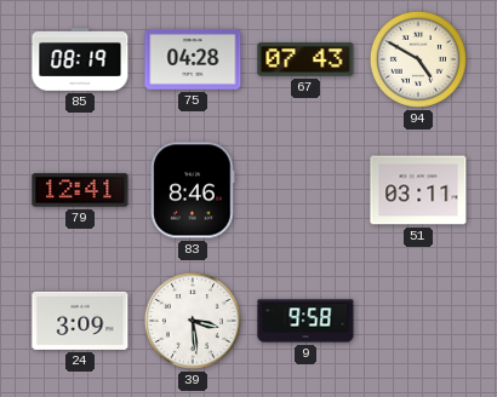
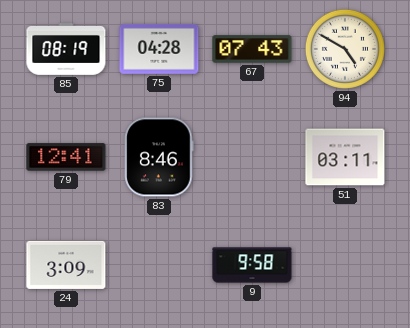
39: 3:29 -> none
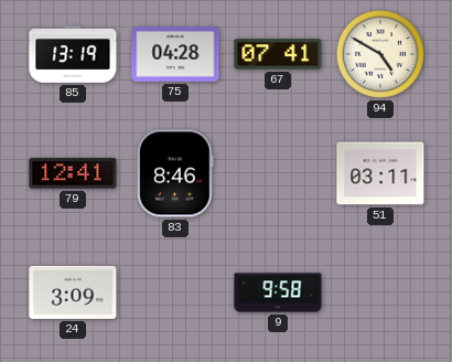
85: 08:19 -> 13:19
67: 07:43 -> 07:41
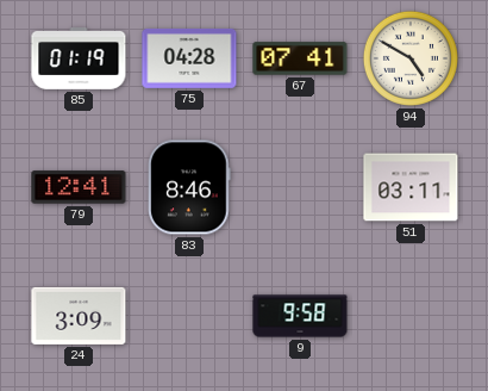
85: 13:19 -> 01:19
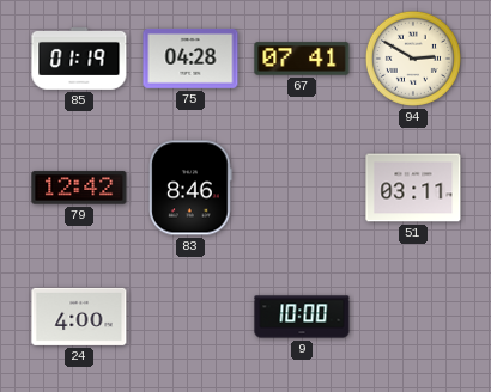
94: 4:50 -> 2:50
79: 12:41 -> 12:42
24: 3:09 -> 4:00
9: 9:58 -> 10:00
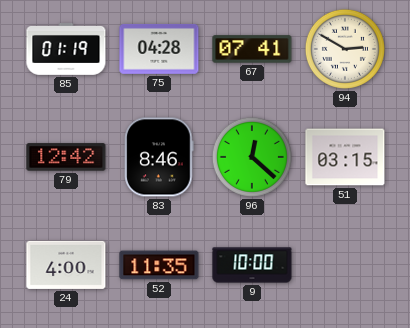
96: none -> 12:22
51: 03:11 -> 03:15
52: none -> 11:35
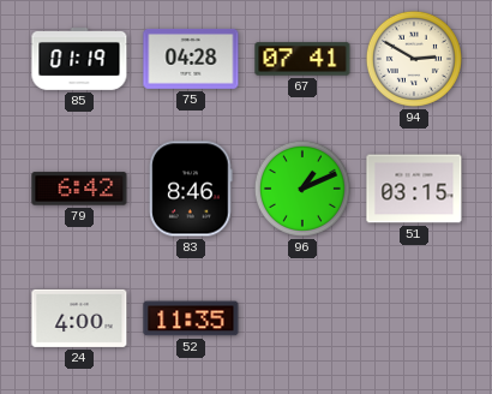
79: 12:42 -> 6:42
96: 12:22 -> 1:11
9: 10:00 -> none
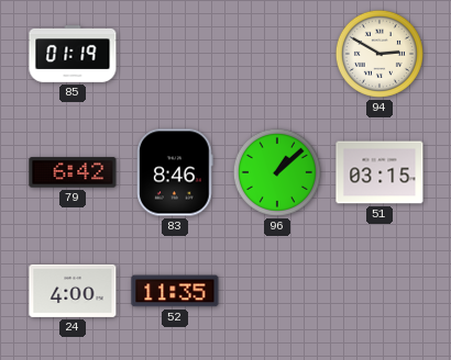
75: 04:28 -> none
67: 07:41 -> none
96: 1:11 -> 1:08
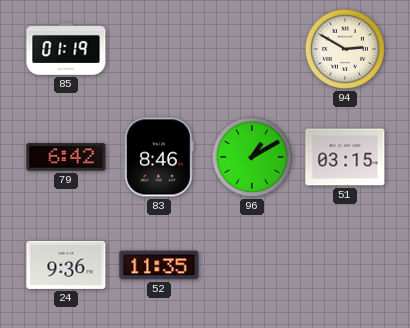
96: 1:08 -> 1:10
24: 4:00 -> 9:36
